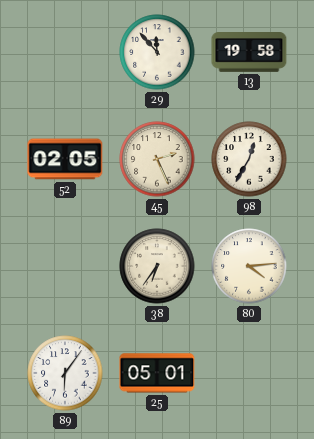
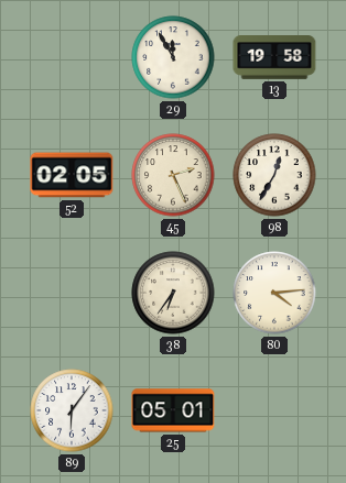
29: 11:53 -> 11:55
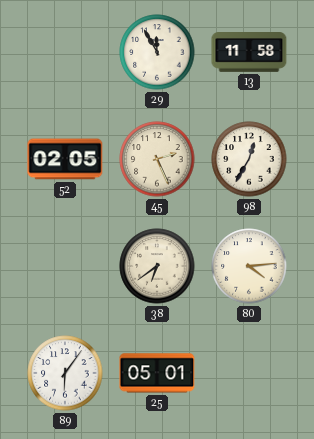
13: 19:58 -> 11:58
38: 6:36 -> 6:39
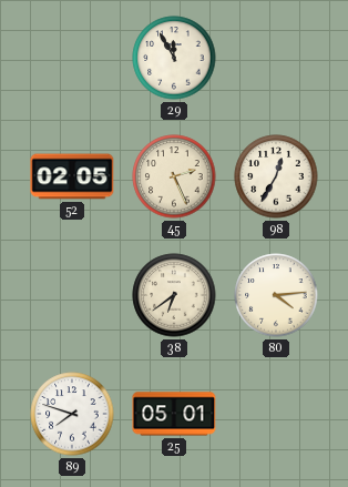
13: 11:58 -> none
89: 6:06 -> 7:48
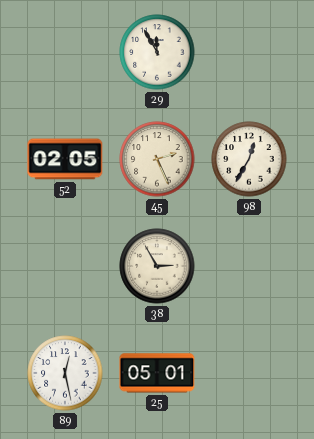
38: 6:39 -> 2:55
80: 4:14 -> none
89: 7:48 -> 12:28
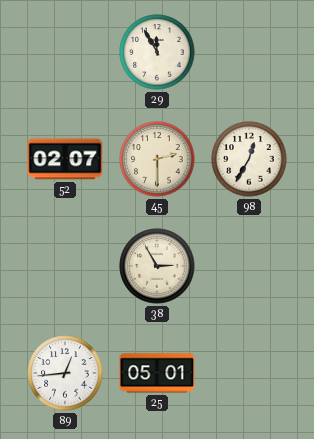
52: 02:05 -> 02:07
45: 2:26 -> 2:30
89: 12:28 -> 12:44
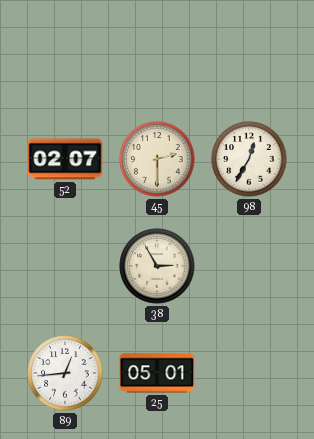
29: 11:55 -> none
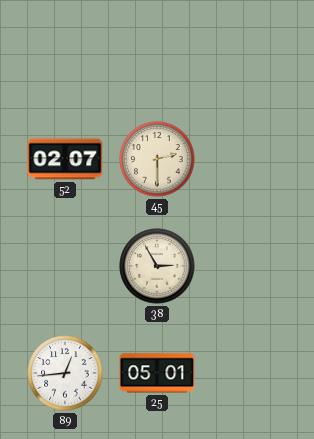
98: 12:35 -> none
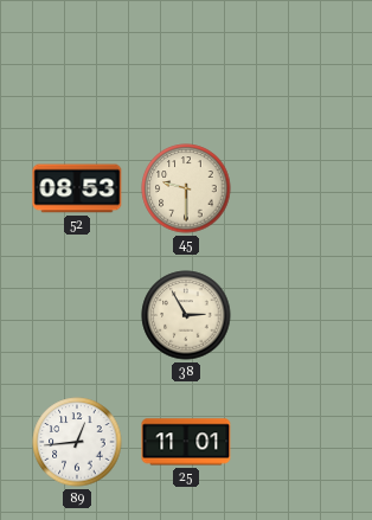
52: 02:07 -> 08:53
45: 2:30 -> 9:30
25: 05:01 -> 11:01
